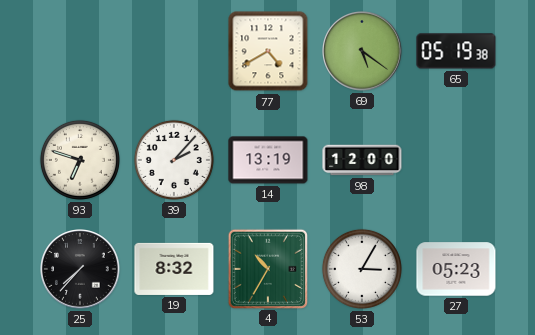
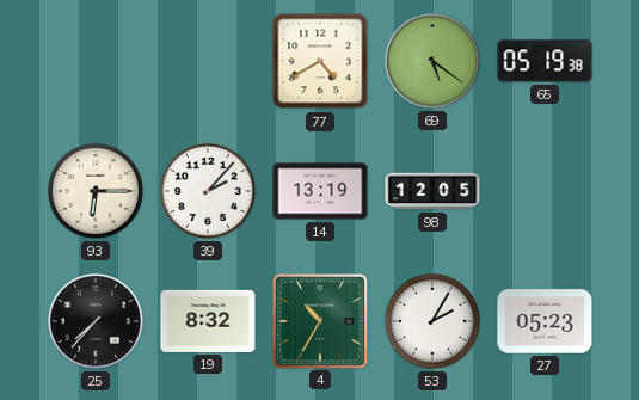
93: 6:48 -> 6:15
98: 12:00 -> 12:05
53: 3:05 -> 2:05
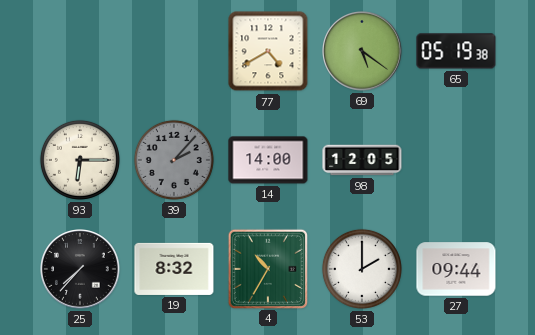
39 dial: white -> grey
14: 13:19 -> 14:00
53: 2:05 -> 2:00
27: 05:23 -> 09:44
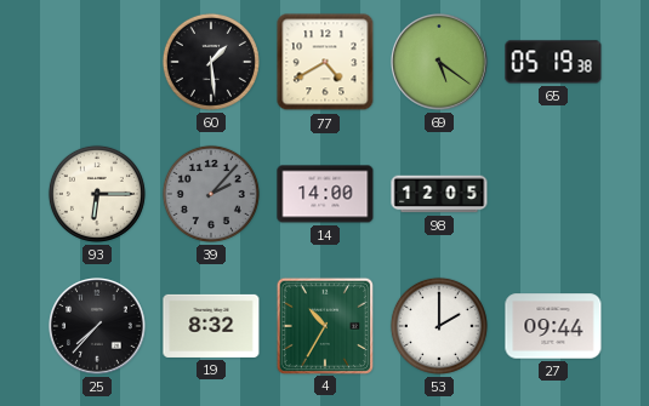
60: none -> 1:29
